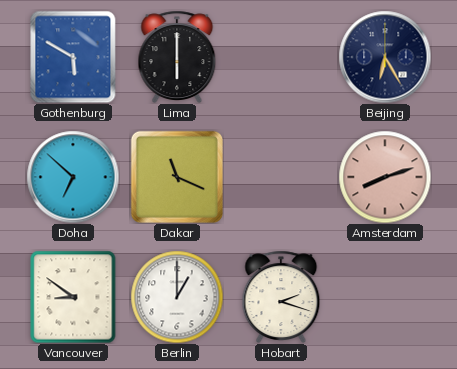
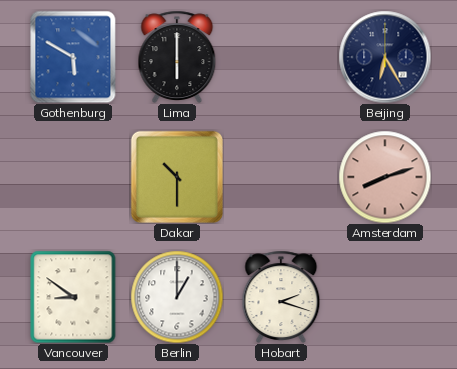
Doha: 6:52 -> none
Dakar: 11:19 -> 10:30
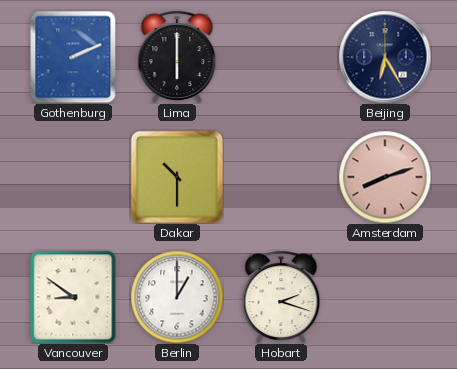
Gothenburg: 5:50 -> 2:11
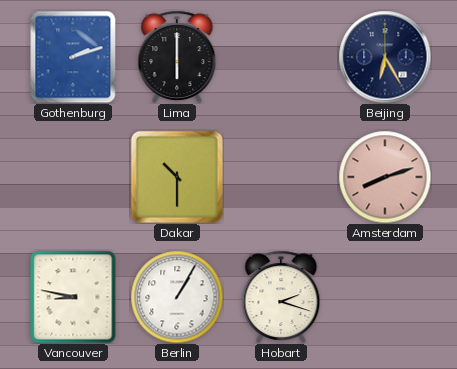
Gothenburg: 2:11 -> 2:12
Vancouver: 8:51 -> 8:47
Berlin: 1:00 -> 1:05
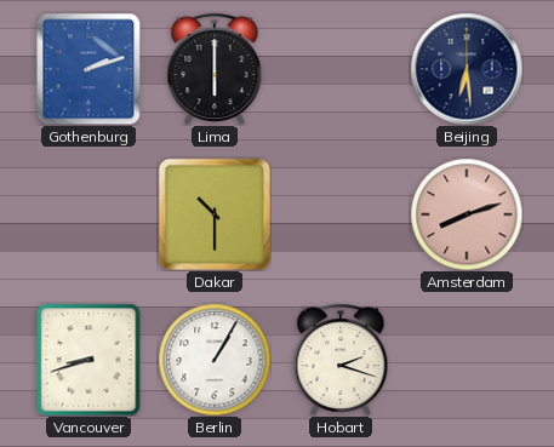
Beijing: 6:25 -> 6:29
Vancouver: 8:47 -> 8:42
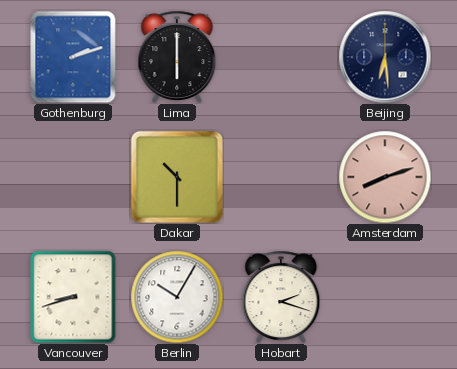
Berlin: 1:05 -> 10:05
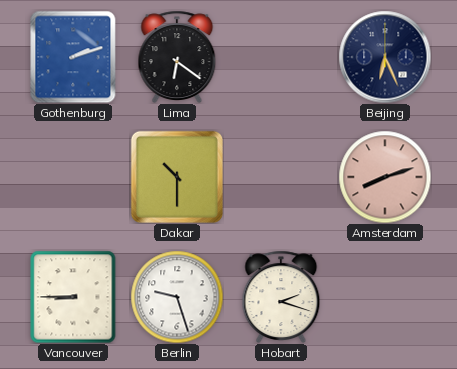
Lima: 6:00 -> 6:21
Beijing: 6:29 -> 6:26
Vancouver: 8:42 -> 8:45
Berlin: 10:05 -> 9:27
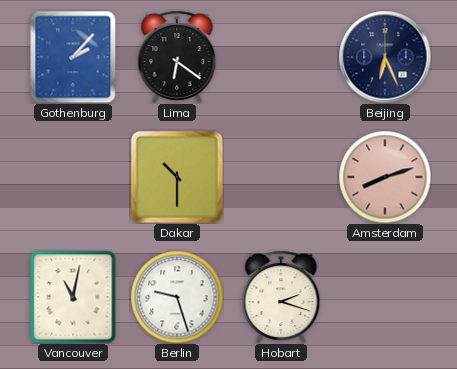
Gothenburg: 2:12 -> 2:07
Vancouver: 8:45 -> 11:02
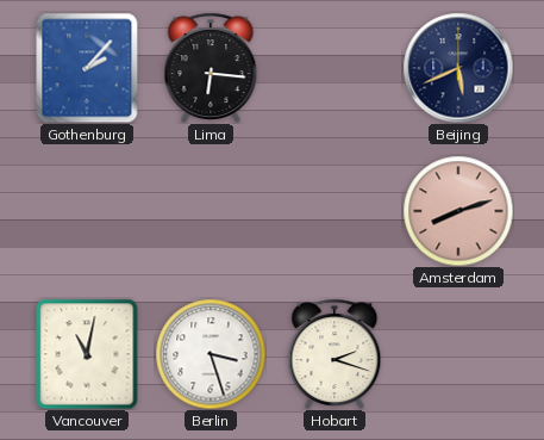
Lima: 6:21 -> 6:16
Beijing: 6:26 -> 5:41
Dakar: 10:30 -> none
Berlin: 9:27 -> 3:27
